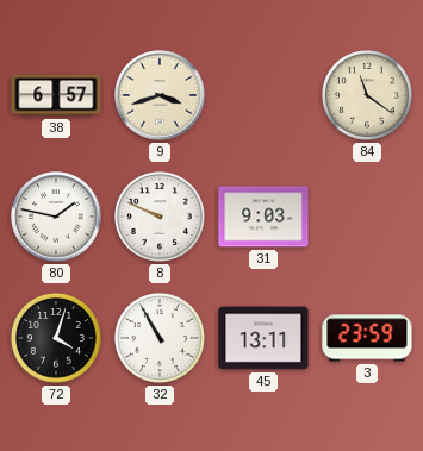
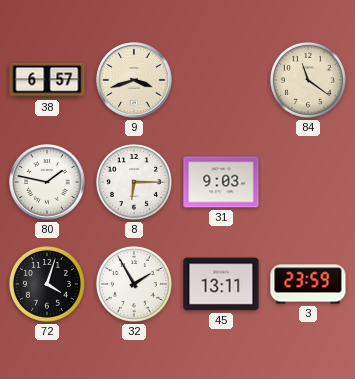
8: 9:49 -> 6:15
32: 10:55 -> 1:55
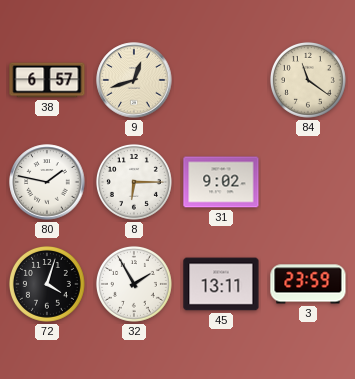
9: 3:42 -> 12:42
31: 9:03 -> 9:02
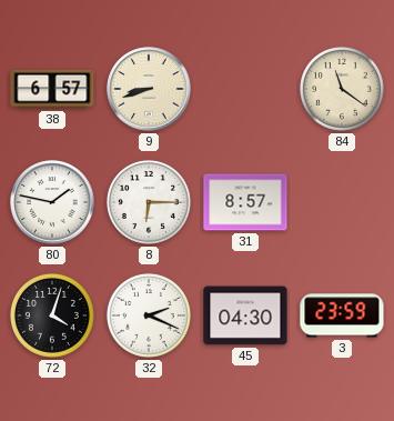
9: 12:42 -> 8:42
31: 9:02 -> 8:57
32: 1:55 -> 2:19
45: 13:11 -> 04:30
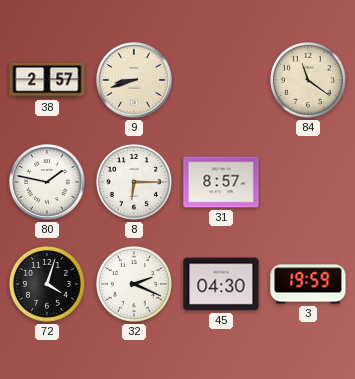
38: 6:57 -> 2:57
3: 23:59 -> 19:59
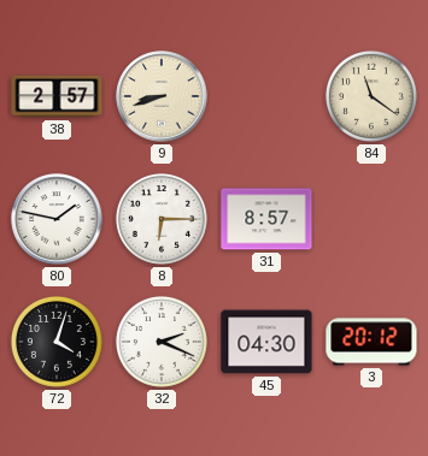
3: 19:59 -> 20:12
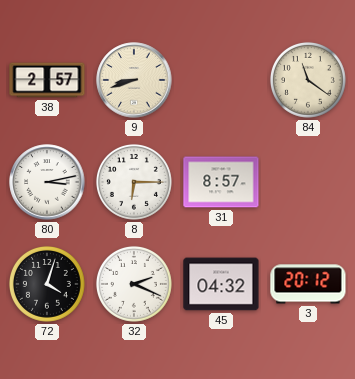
80: 1:47 -> 3:13
45: 04:30 -> 04:32
